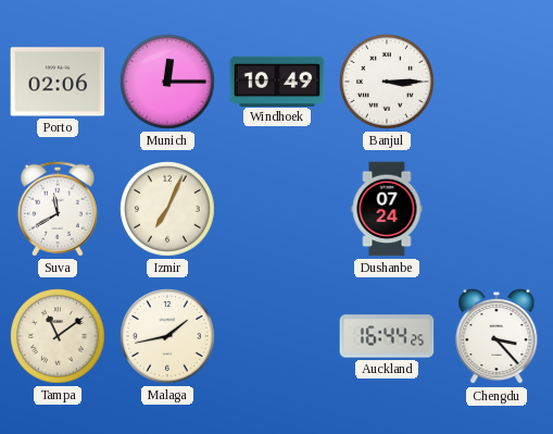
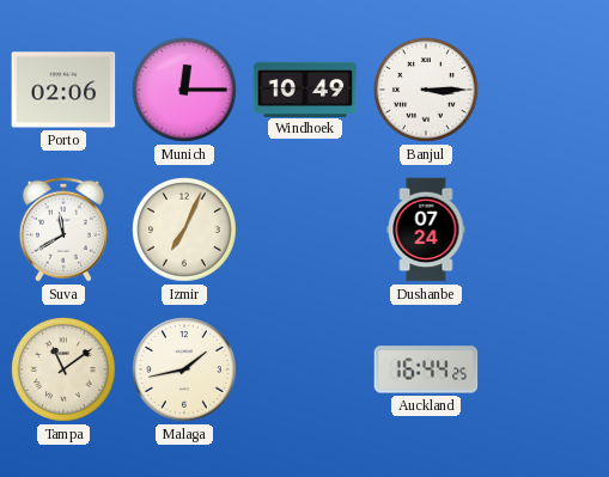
Chengdu: 3:23 -> none
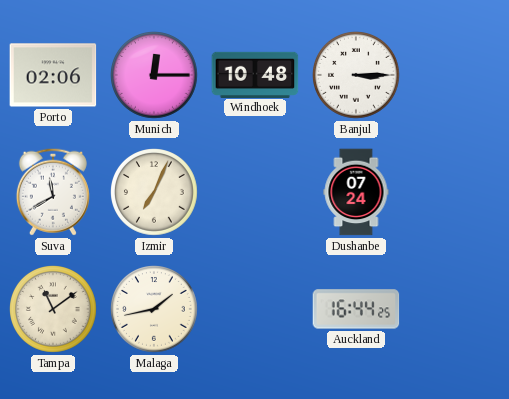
Windhoek: 10:49 -> 10:48
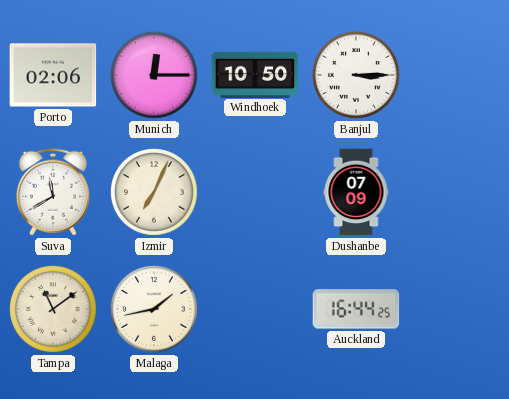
Windhoek: 10:48 -> 10:50
Dushanbe: 07:24 -> 07:09
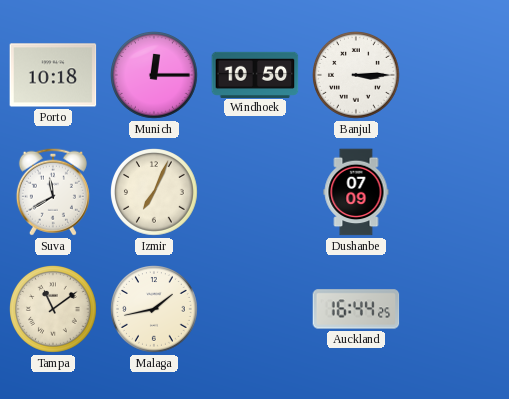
Porto: 02:06 -> 10:18
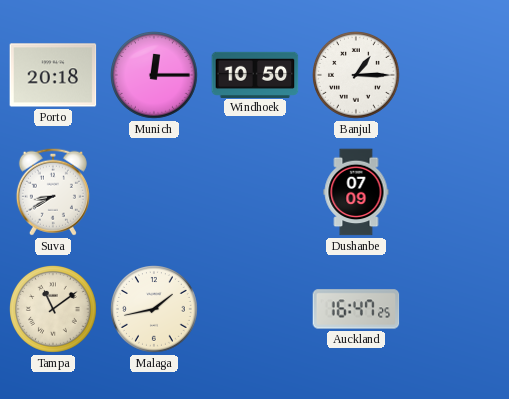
Porto: 10:18 -> 20:18
Banjul: 3:15 -> 1:15
Suva: 11:40 -> 8:40
Izmir: 7:04 -> none
Auckland: 16:44 -> 16:47
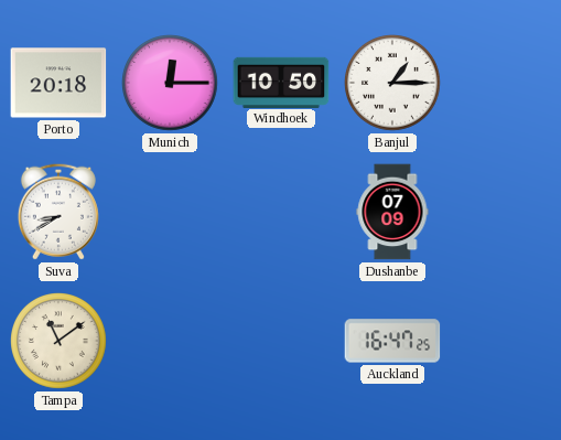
Malaga: 1:43 -> none
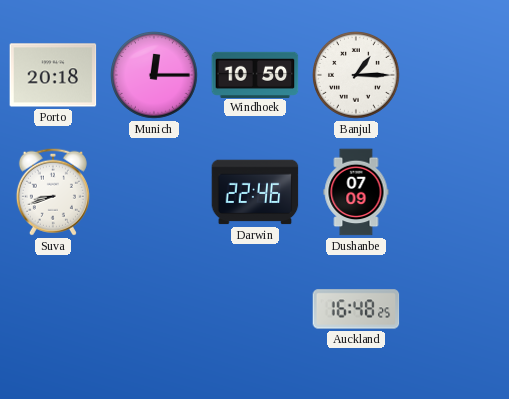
Suva: 8:40 -> 8:42
Darwin: none -> 22:46
Tampa: 11:09 -> none
Auckland: 16:47 -> 16:48
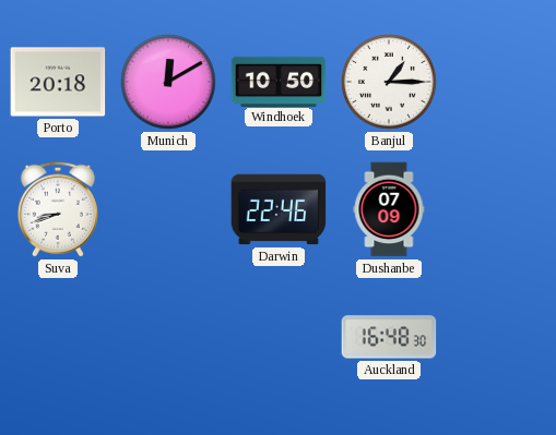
Munich: 12:15 -> 12:10
Auckland: 16:48:25 -> 16:48:30
